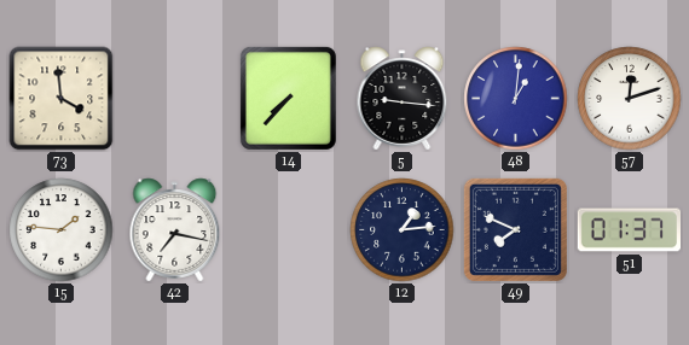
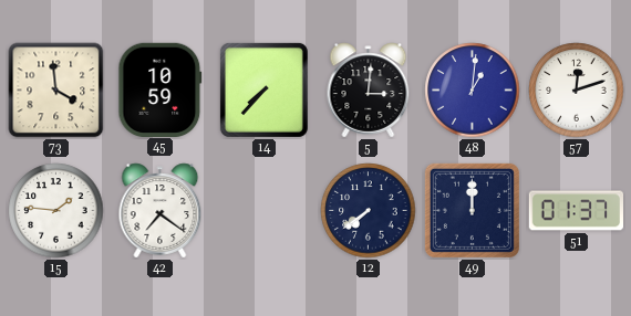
45: none -> 10:59
5: 9:16 -> 3:01
42: 7:17 -> 7:21
12: 1:14 -> 7:39
49: 7:49 -> 12:00
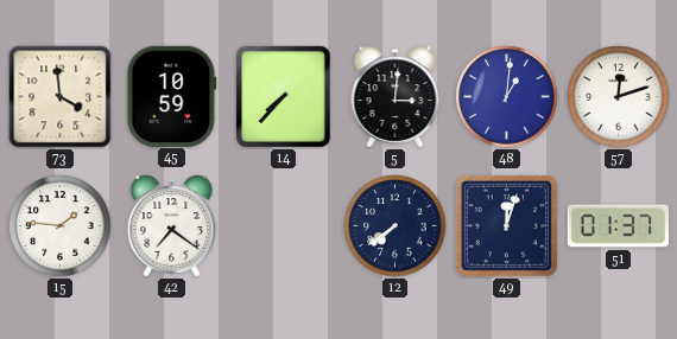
49: 12:00 -> 12:03
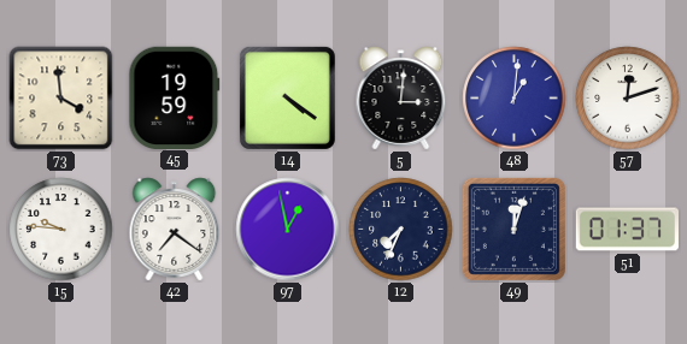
45: 10:59 -> 19:59
14: 7:37 -> 4:21
15: 1:46 -> 9:46
97: none -> 12:58
12: 7:39 -> 7:34
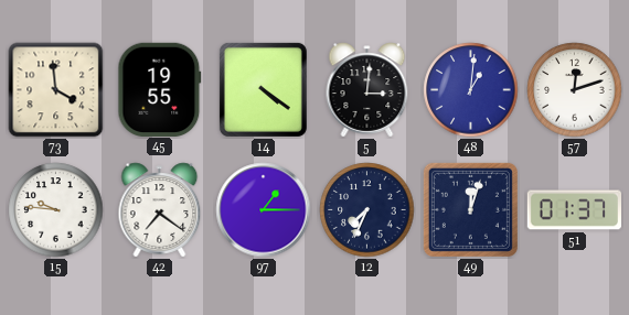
45: 19:59 -> 19:55
97: 12:58 -> 1:15
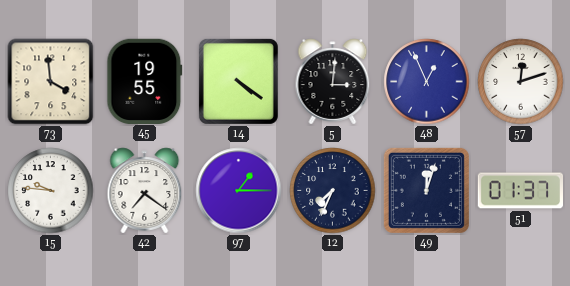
48: 1:01 -> 12:56
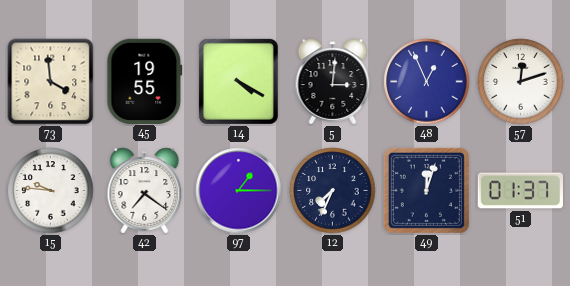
14: 4:21 -> 4:20
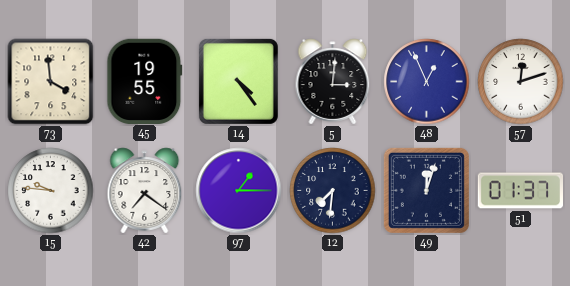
14: 4:20 -> 4:24
12: 7:34 -> 7:31
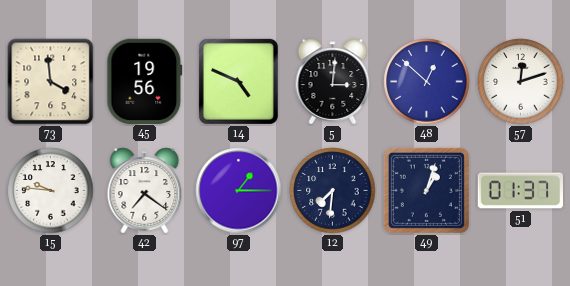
45: 19:55 -> 19:56
14: 4:24 -> 4:49
48: 12:56 -> 12:52
49: 12:03 -> 1:03
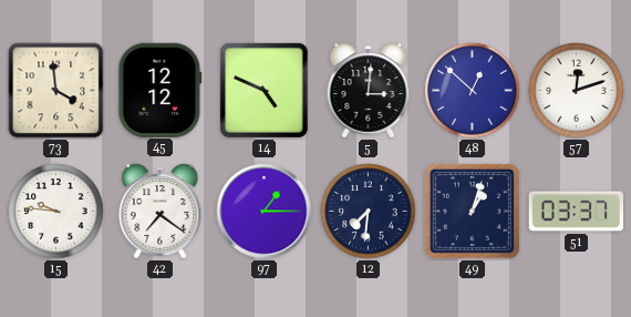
45: 19:56 -> 12:12
51: 01:37 -> 03:37
